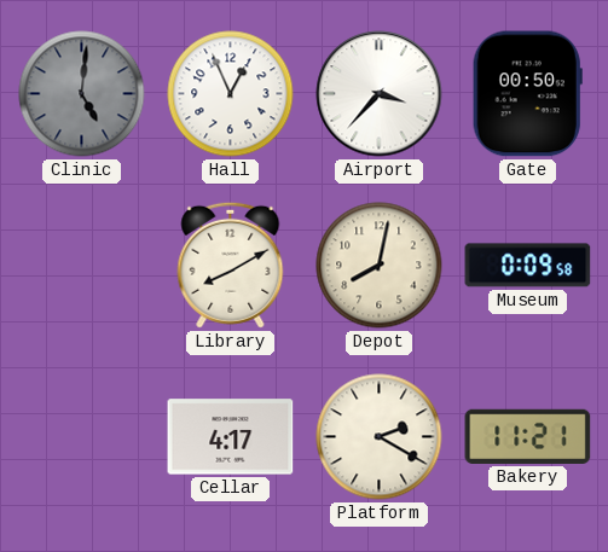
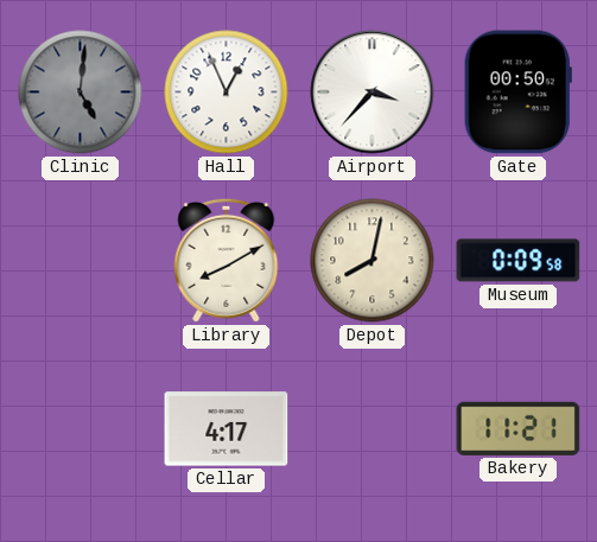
Platform: 2:20 -> none
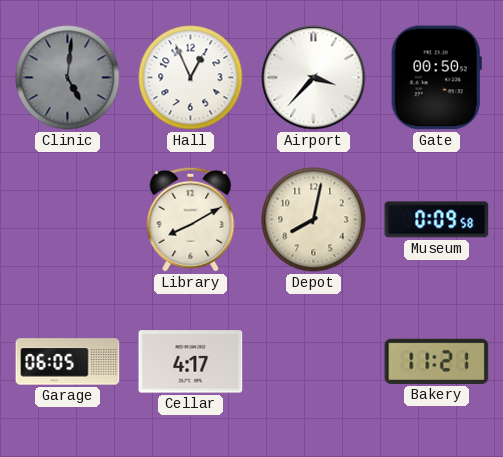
Garage: none -> 06:05
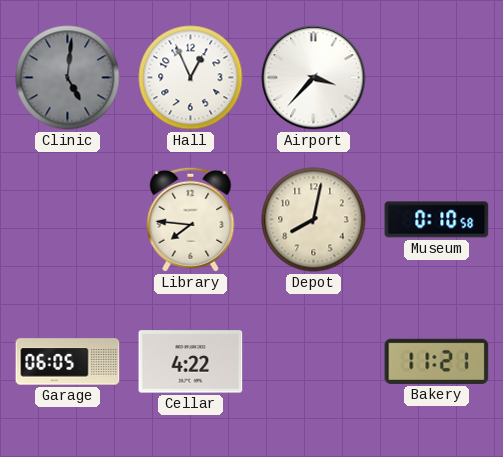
Gate: 00:50 -> none
Library: 8:10 -> 7:46
Museum: 0:09 -> 0:10
Cellar: 4:17 -> 4:22
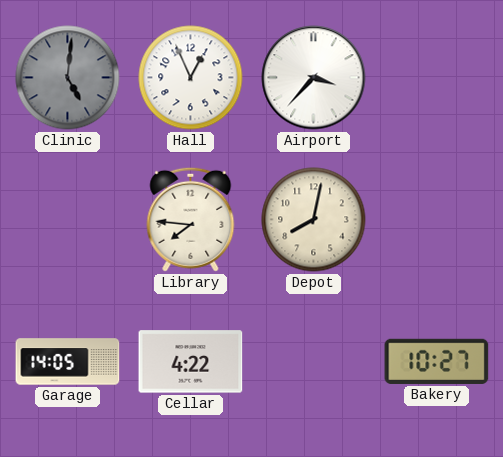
Museum: 0:10 -> none
Garage: 06:05 -> 14:05
Bakery: 11:21 -> 10:27
